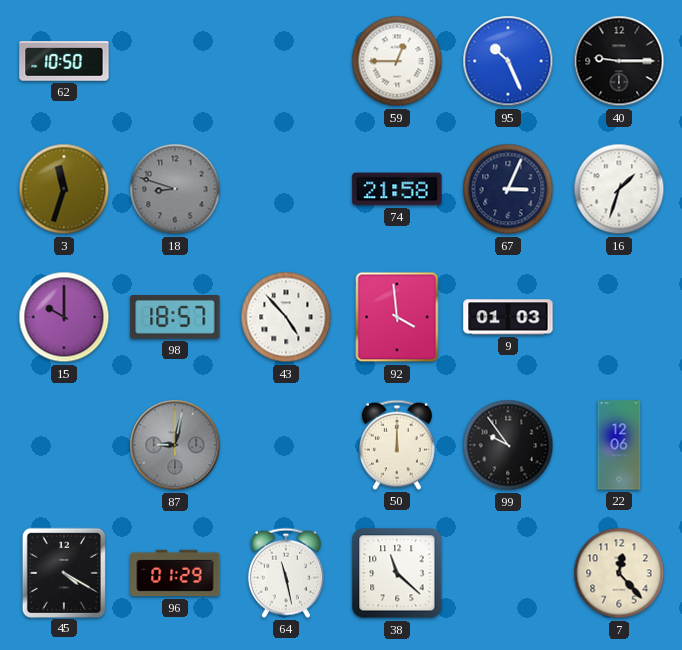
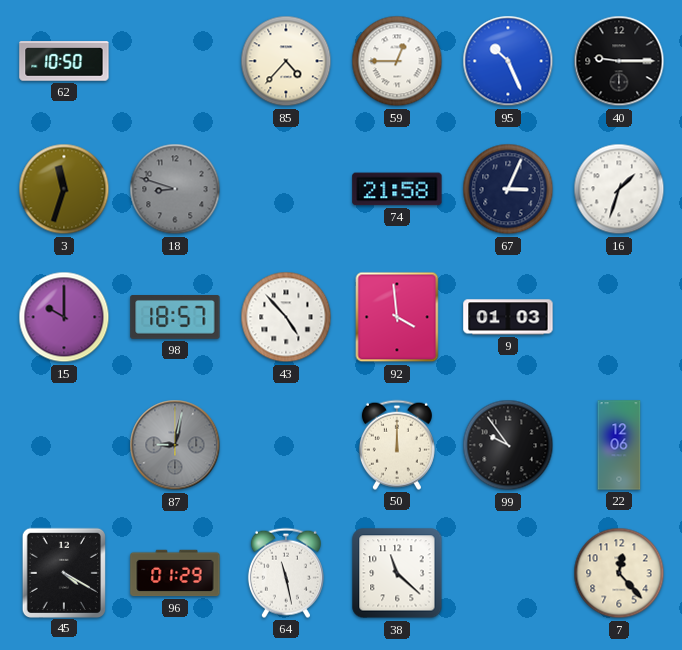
85: none -> 4:37
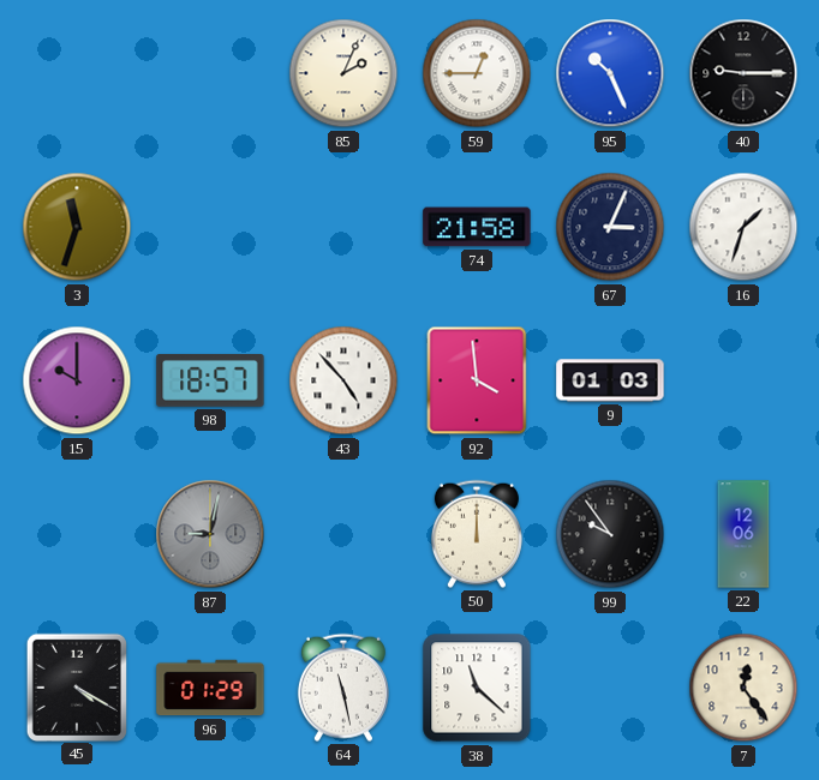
62: 10:50 -> none
85: 4:37 -> 2:04
18: 8:48 -> none
7: 12:23 -> 12:24
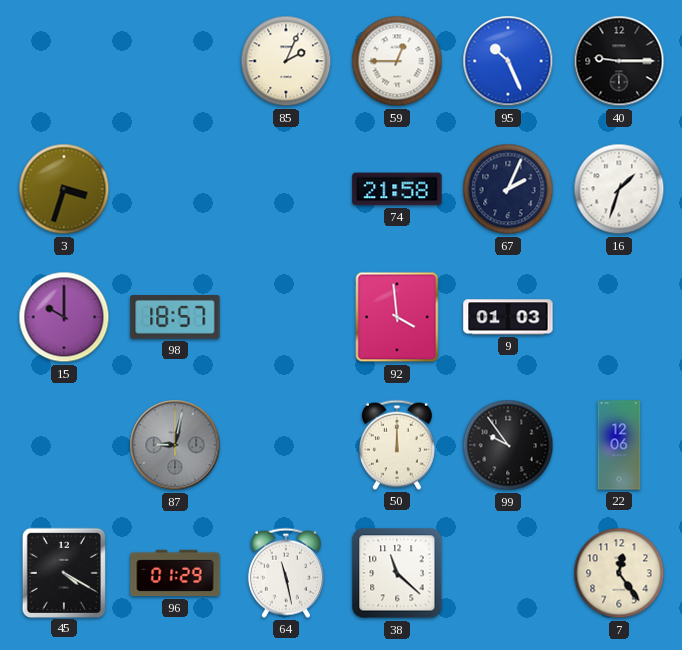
3: 11:33 -> 3:33
67: 3:04 -> 2:04
43: 4:53 -> none
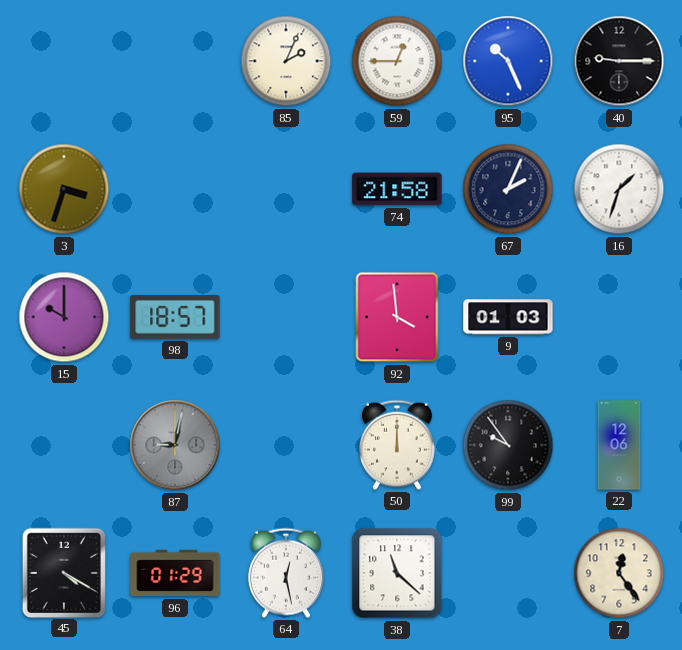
64: 11:28 -> 12:28
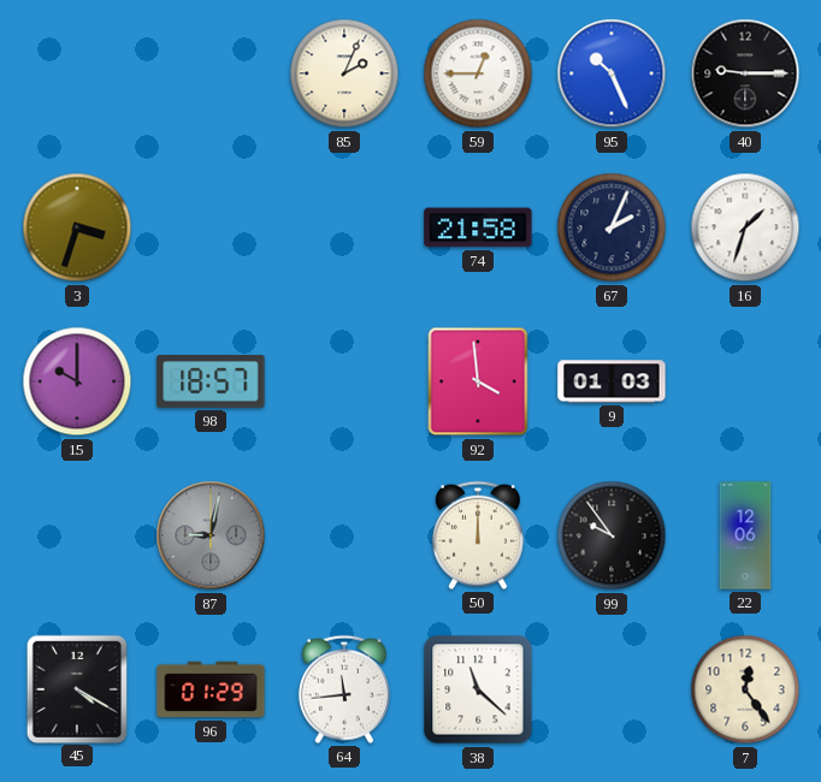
64: 12:28 -> 11:44
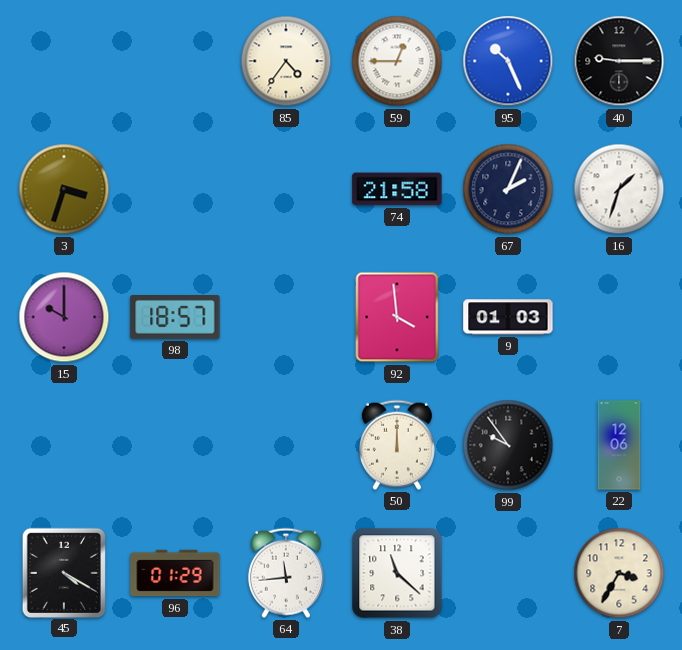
85: 2:04 -> 4:36
87: 9:02 -> none
7: 12:24 -> 3:35
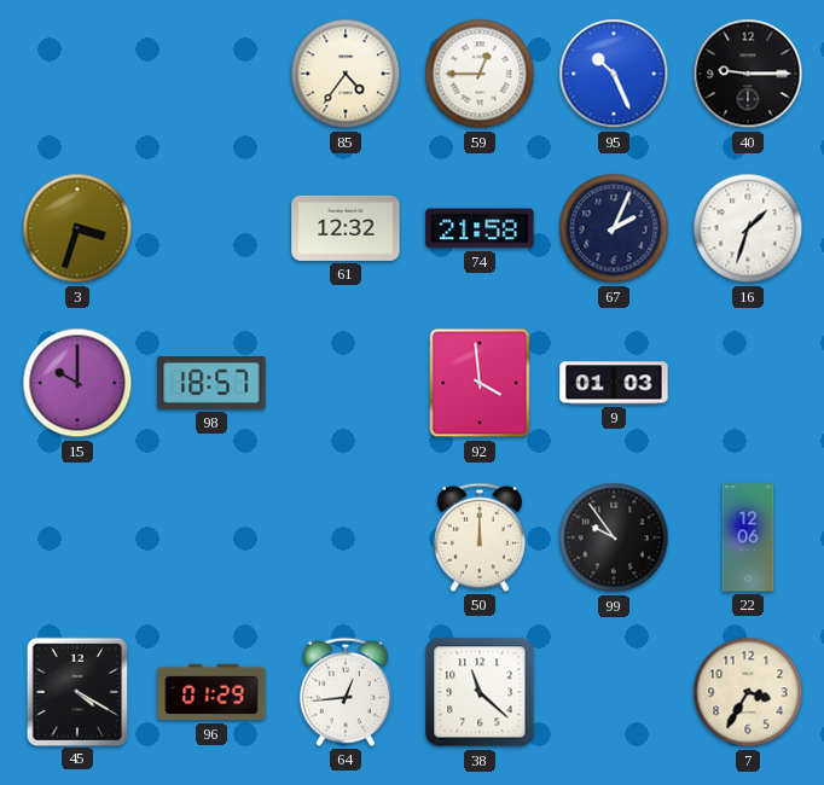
61: none -> 12:32
64: 11:44 -> 12:44
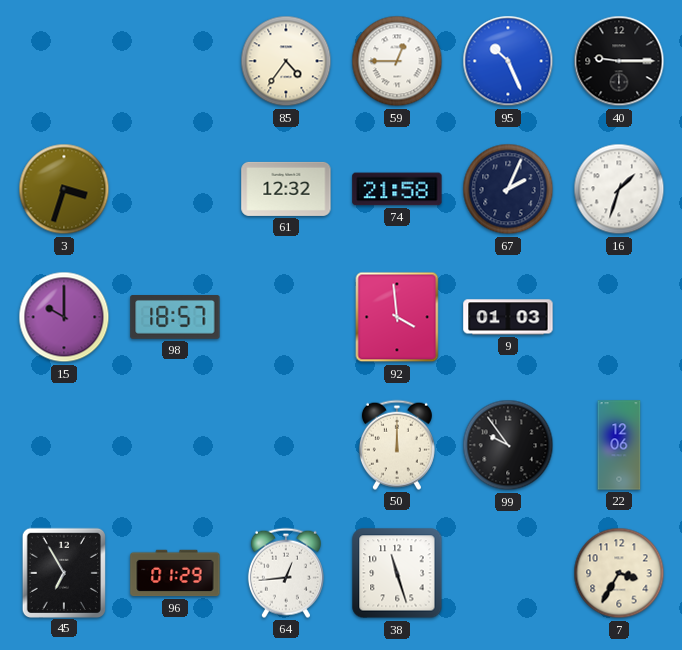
45: 4:20 -> 6:55
38: 11:22 -> 11:27
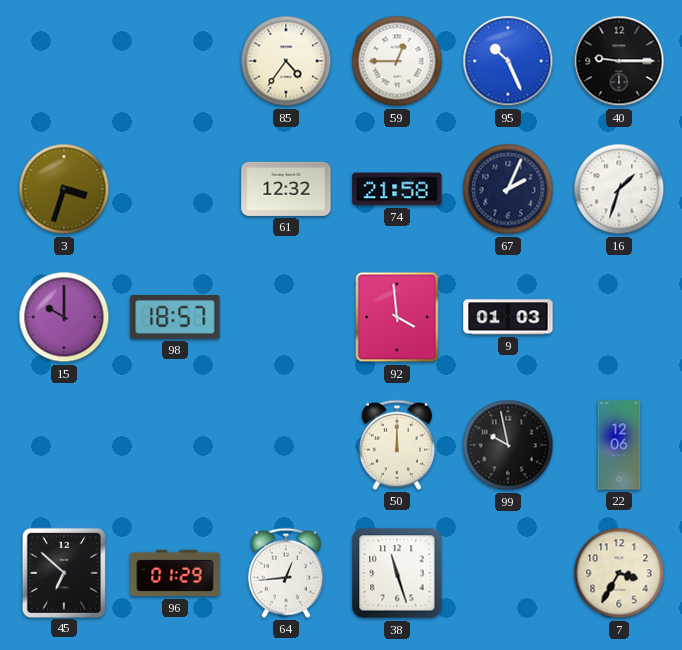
99: 9:54 -> 9:58
45: 6:55 -> 6:52
